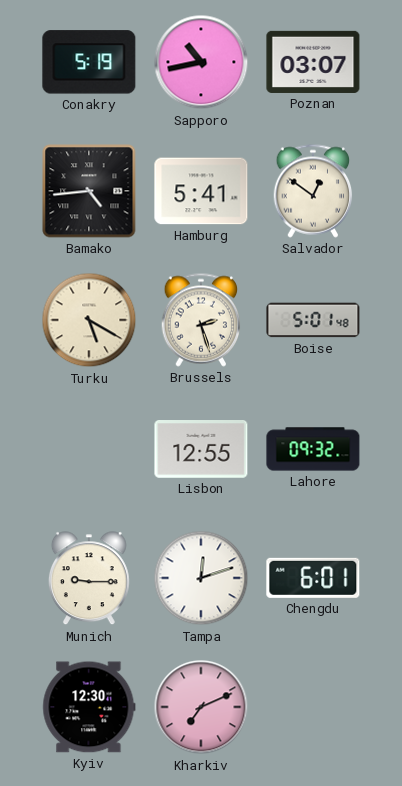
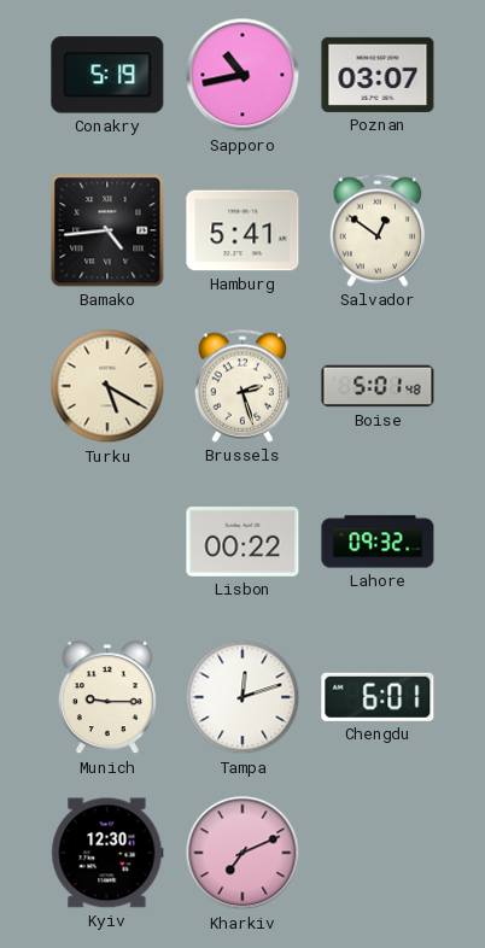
Lisbon: 12:55 -> 00:22
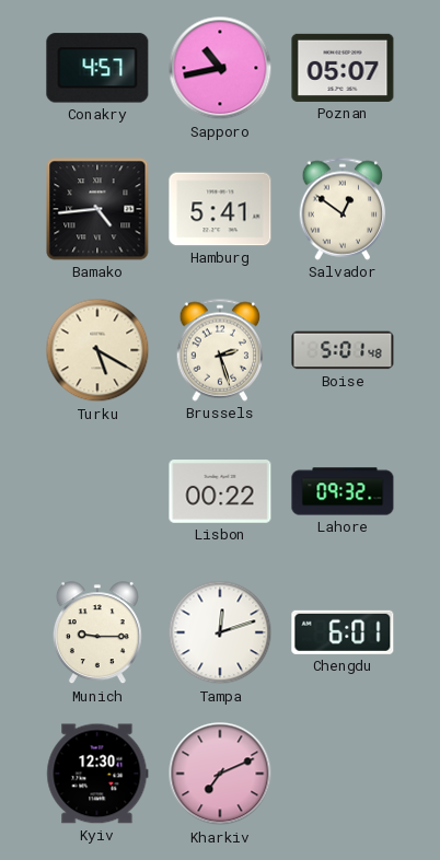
Conakry: 5:19 -> 4:57
Poznan: 03:07 -> 05:07
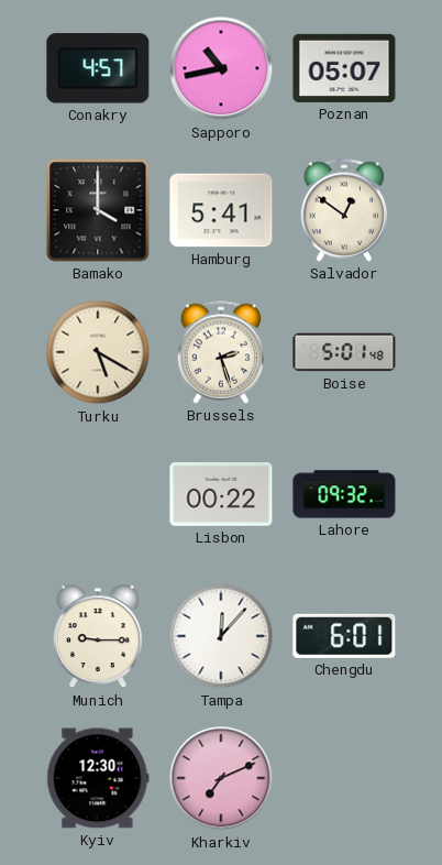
Bamako: 4:44 -> 4:00
Tampa: 12:12 -> 12:07
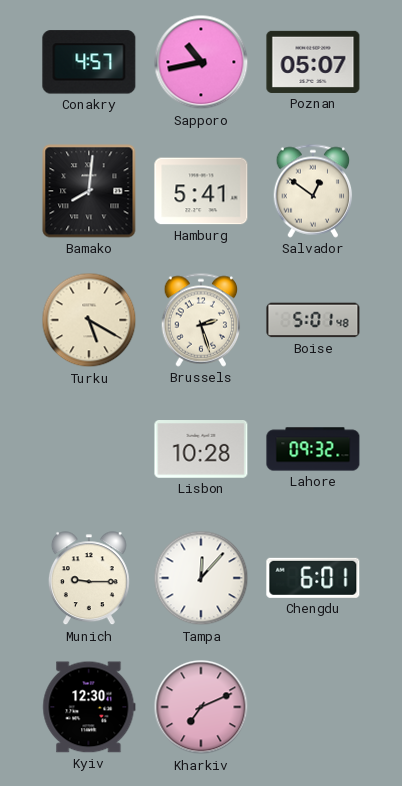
Bamako: 4:00 -> 8:01
Lisbon: 00:22 -> 10:28
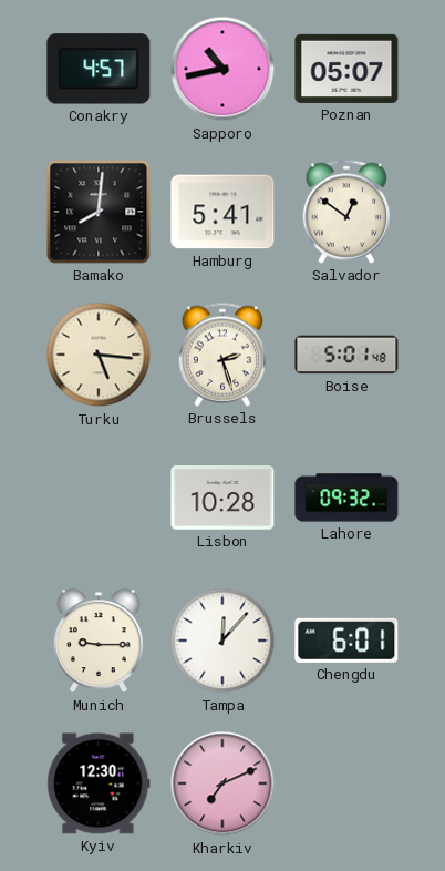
Turku: 5:20 -> 5:16
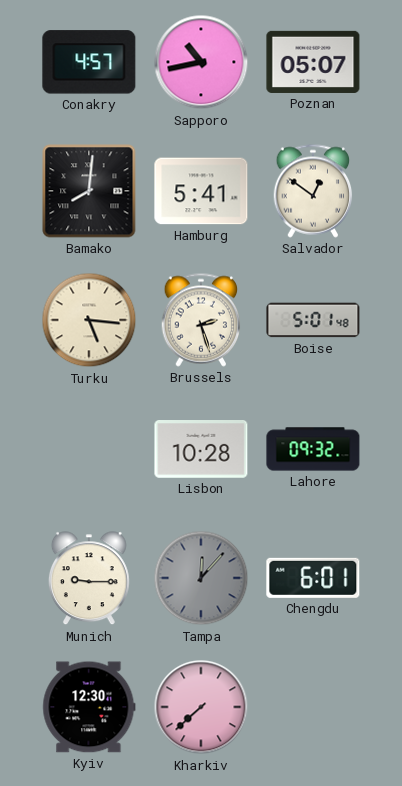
Tampa dial: white -> grey
Kharkiv: 7:11 -> 7:38
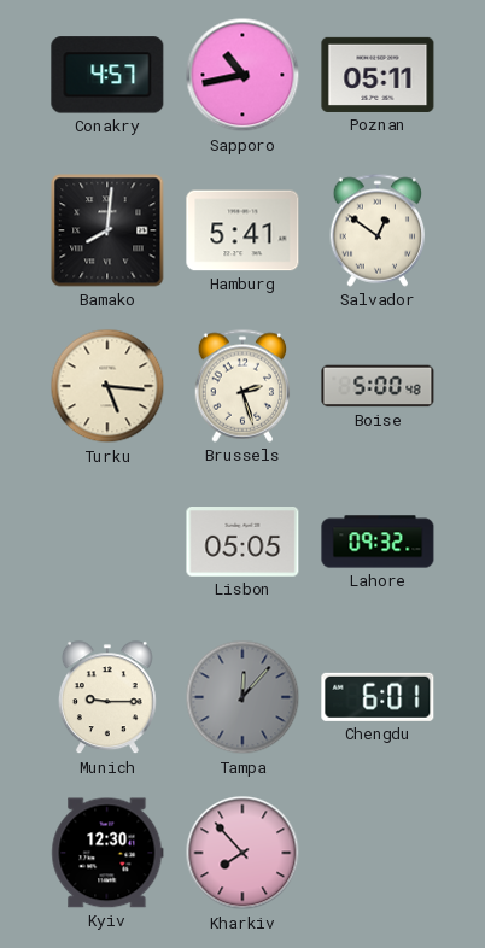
Poznan: 05:07 -> 05:11
Boise: 5:01 -> 5:00
Lisbon: 10:28 -> 05:05
Kharkiv: 7:38 -> 7:53
